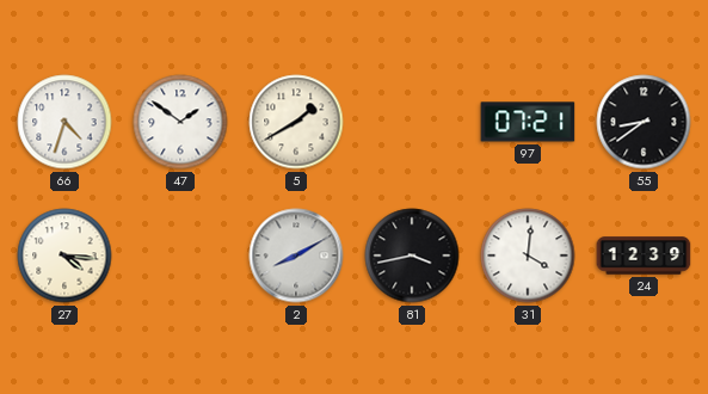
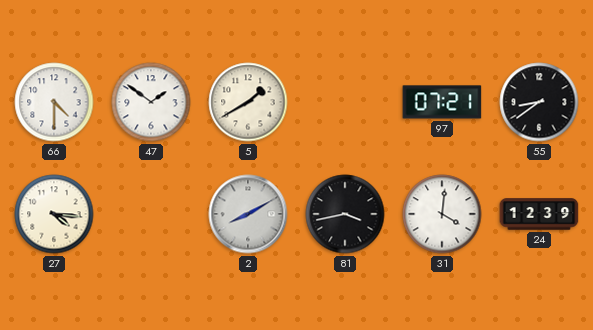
66: 4:33 -> 4:30
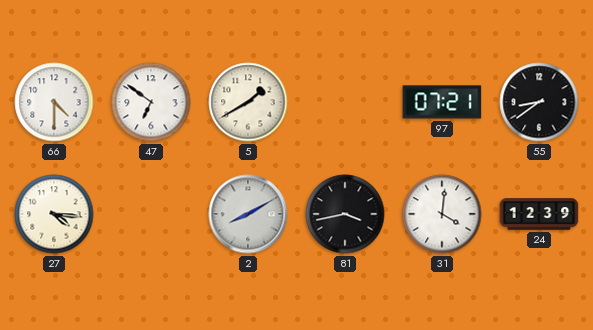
47: 1:51 -> 6:51
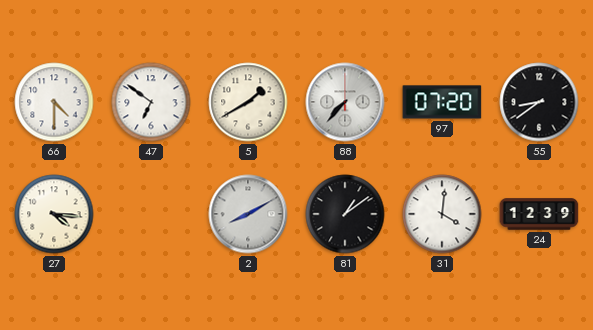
88: none -> 7:37
97: 07:21 -> 07:20
81: 3:43 -> 1:09
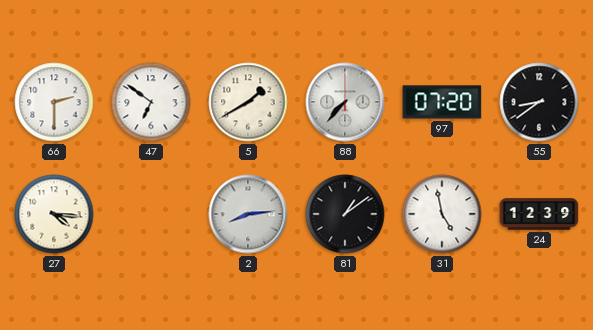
66: 4:30 -> 2:30
2: 8:10 -> 8:14
31: 4:01 -> 4:58
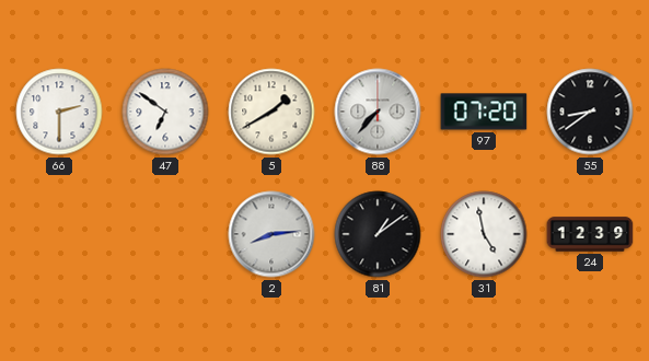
27: 4:16 -> none
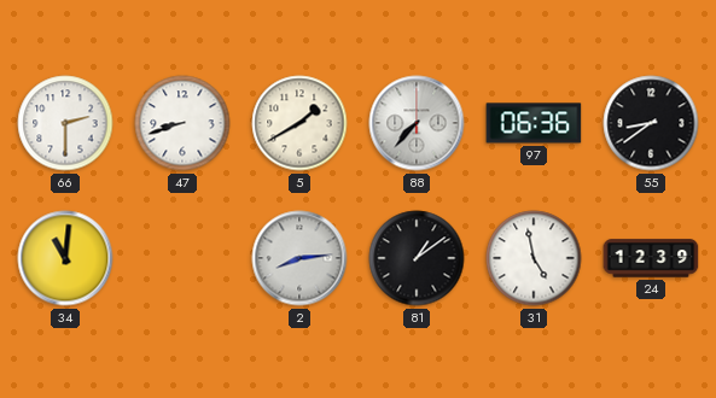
47: 6:51 -> 8:42
97: 07:20 -> 06:36
34: none -> 11:01
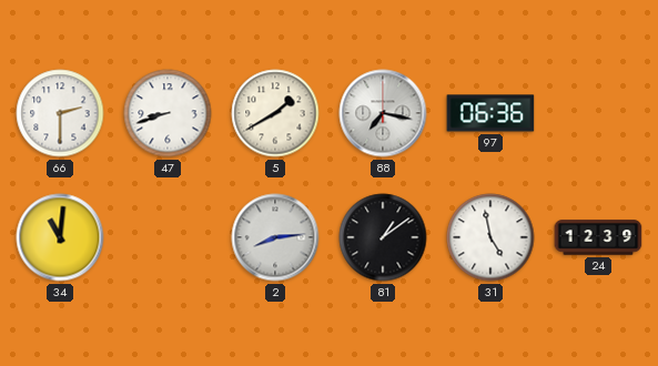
88: 7:37 -> 7:17
55: 8:39 -> none
